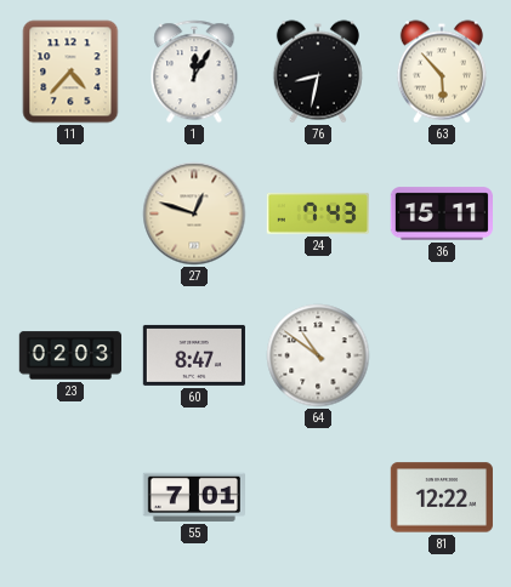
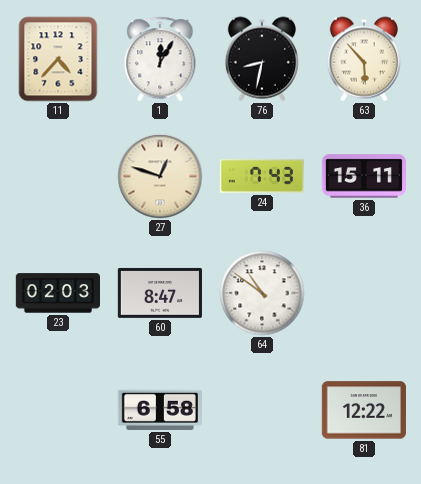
55: 7:01 -> 6:58
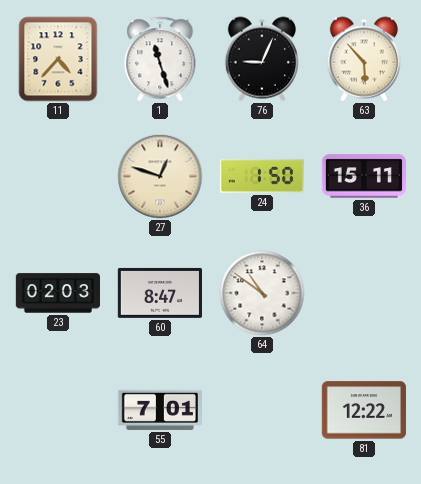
1: 12:05 -> 11:27
76: 8:32 -> 9:04
24: 7:43 -> 1:50
55: 6:58 -> 7:01
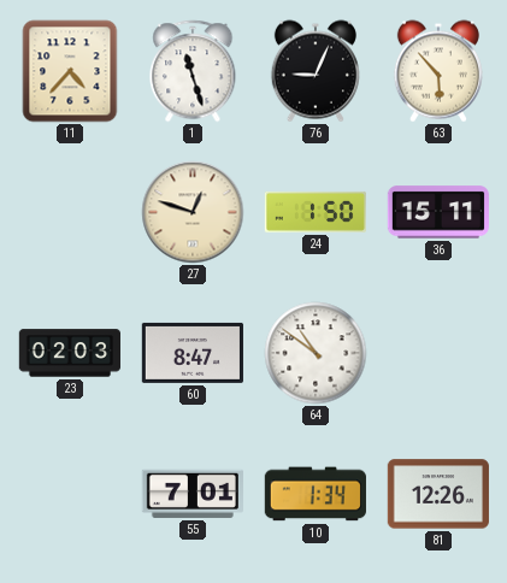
10: none -> 1:34
81: 12:22 -> 12:26
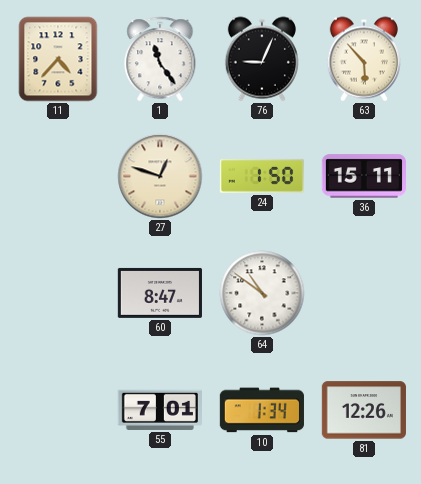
1: 11:27 -> 11:24
23: 02:03 -> none
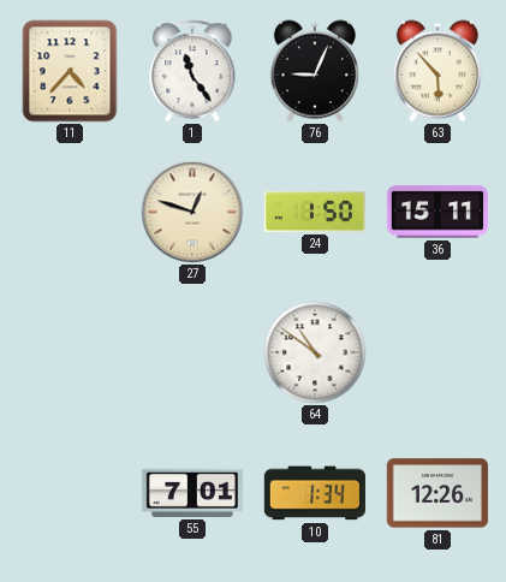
60: 8:47 -> none
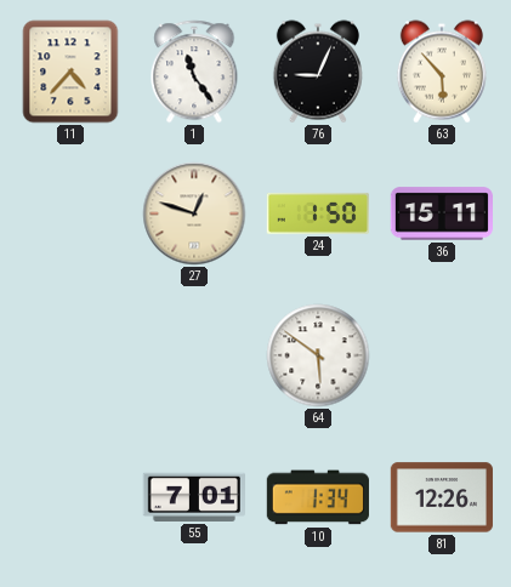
64: 10:51 -> 5:51
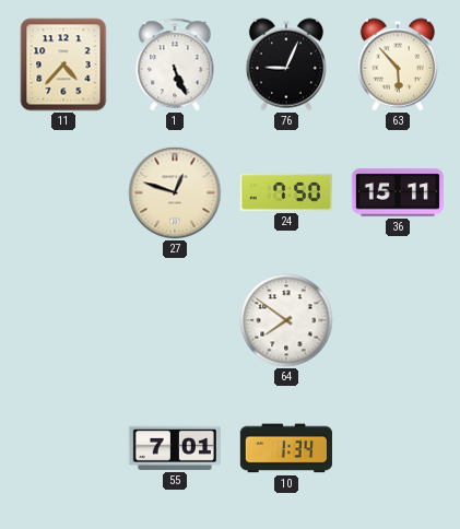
1: 11:24 -> 5:26
24: 1:50 -> 7:50
64: 5:51 -> 7:51
81: 12:26 -> none
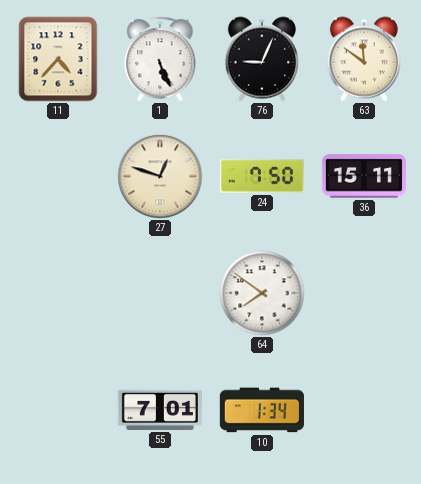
63: 5:53 -> 11:51
